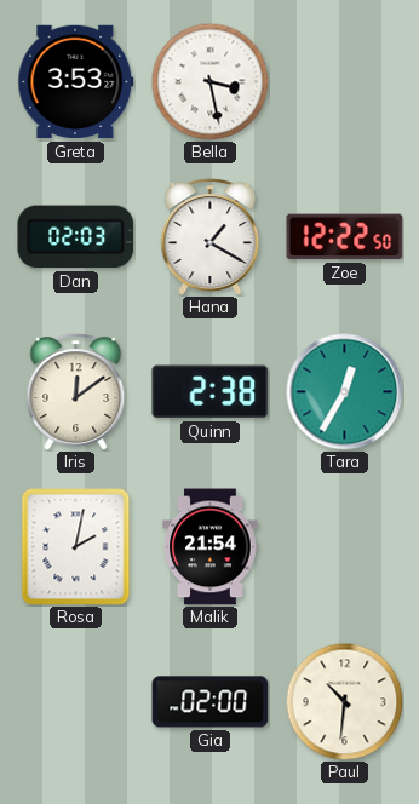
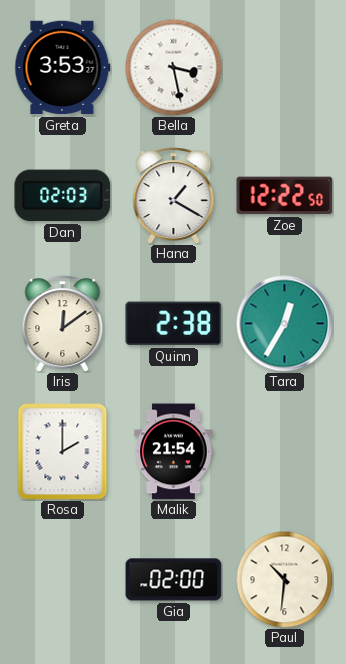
Rosa: 2:02 -> 2:00
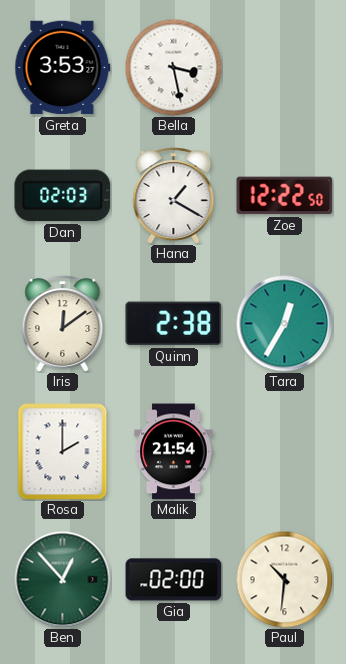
Ben: none -> 12:53
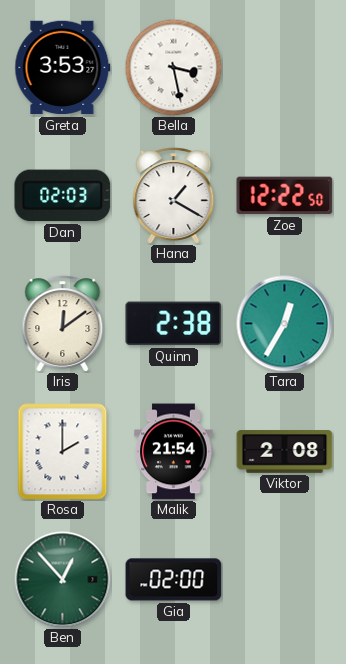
Viktor: none -> 2:08
Paul: 10:31 -> none
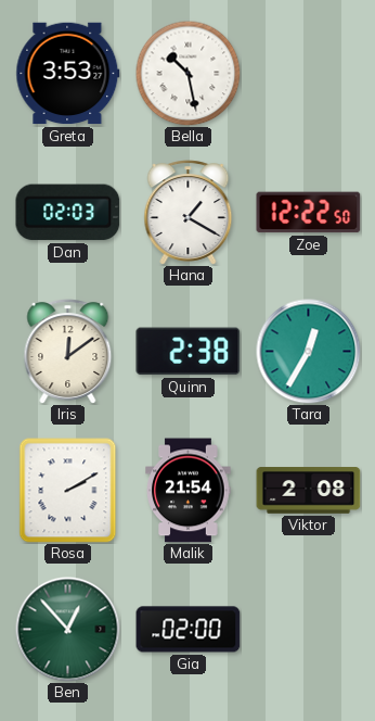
Bella: 3:28 -> 10:28
Rosa: 2:00 -> 2:10
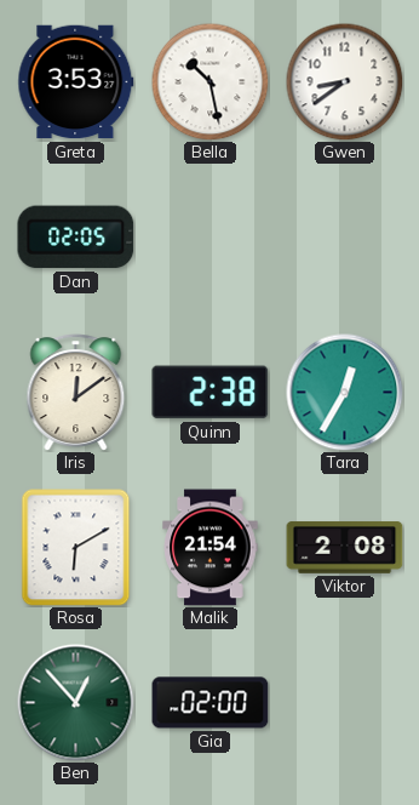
Gwen: none -> 8:39
Dan: 02:03 -> 02:05
Hana: 1:20 -> none
Zoe: 12:22 -> none
Rosa: 2:10 -> 6:10
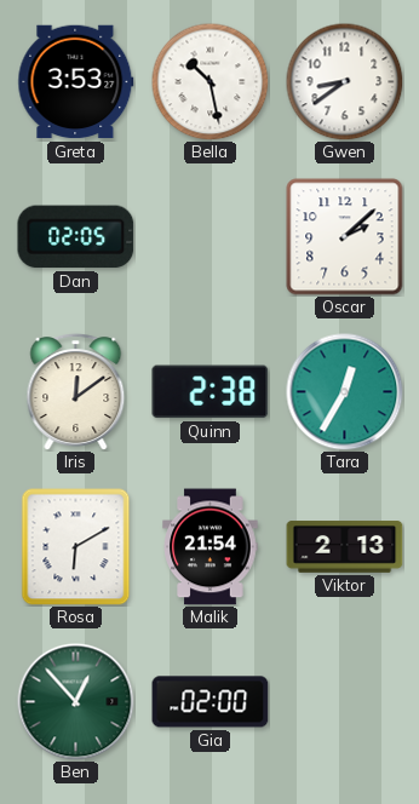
Oscar: none -> 2:08
Viktor: 2:08 -> 2:13
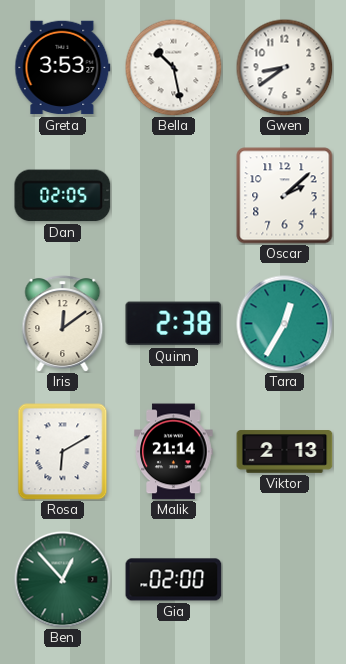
Malik: 21:54 -> 21:14
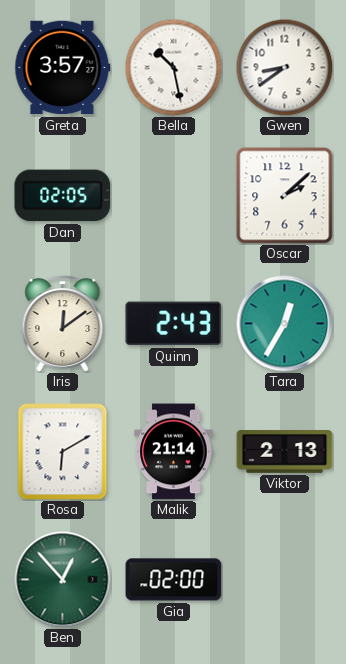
Greta: 3:53 -> 3:57
Quinn: 2:38 -> 2:43
